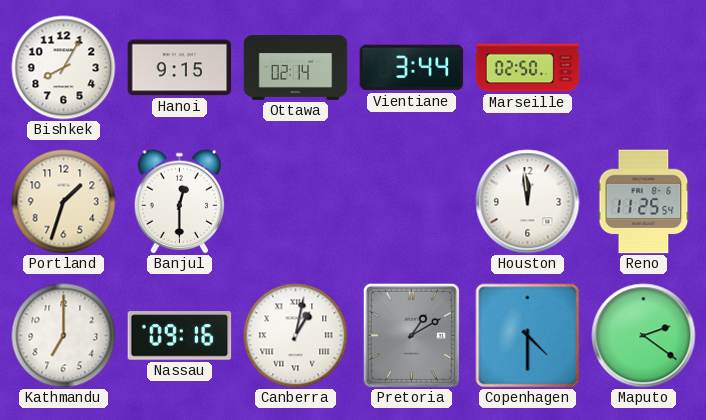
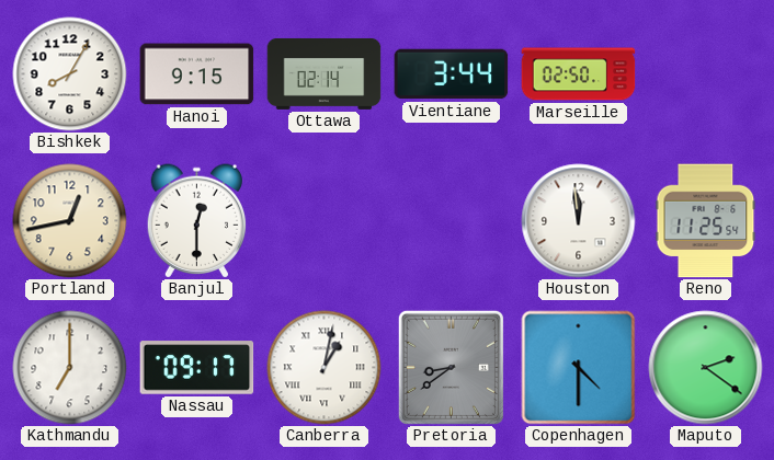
Portland: 1:33 -> 12:43
Nassau: 09:16 -> 09:17
Pretoria: 1:10 -> 8:39
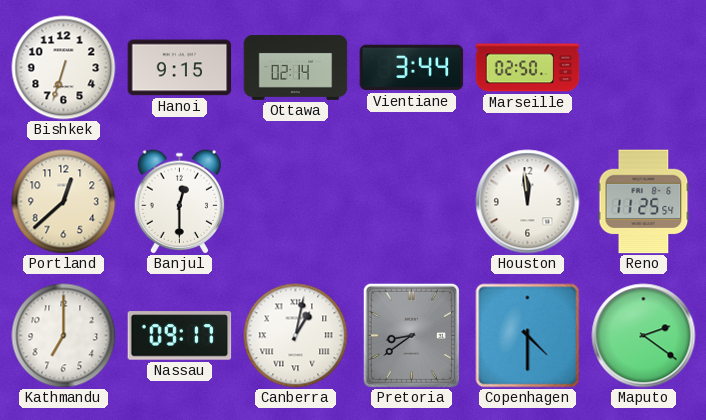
Bishkek: 8:05 -> 6:33
Portland: 12:43 -> 12:38
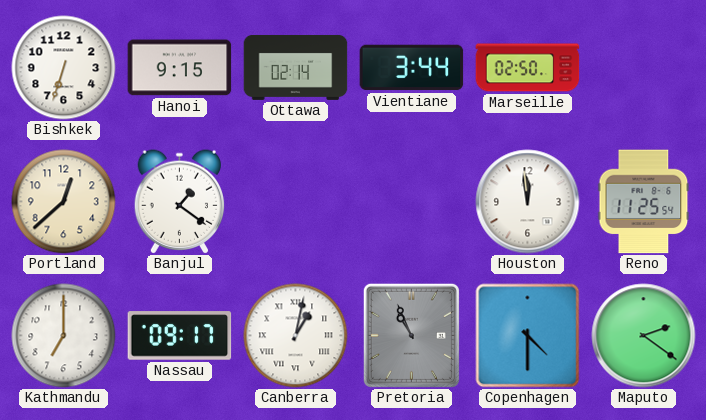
Banjul: 12:30 -> 1:21
Pretoria: 8:39 -> 10:56
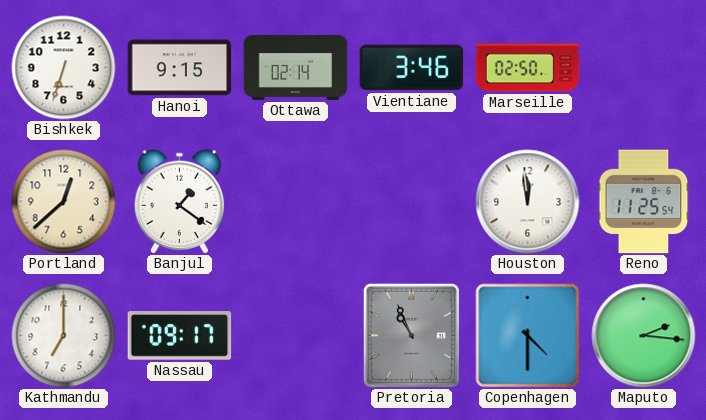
Vientiane: 3:44 -> 3:46
Canberra: 1:02 -> none
Maputo: 2:21 -> 2:16
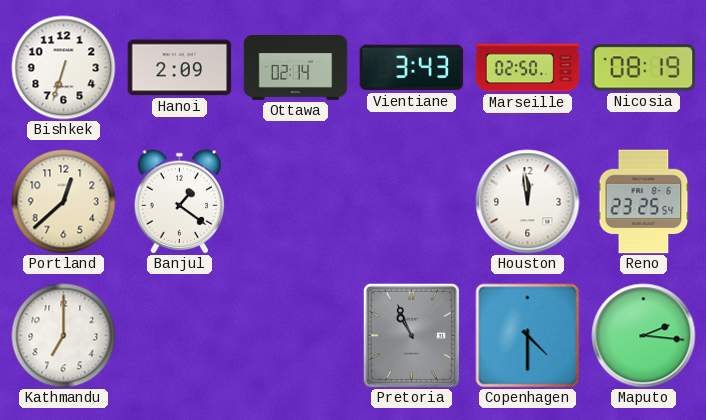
Hanoi: 9:15 -> 2:09
Vientiane: 3:46 -> 3:43
Nicosia: none -> 08:19
Reno: 11:25 -> 23:25
Nassau: 09:17 -> none
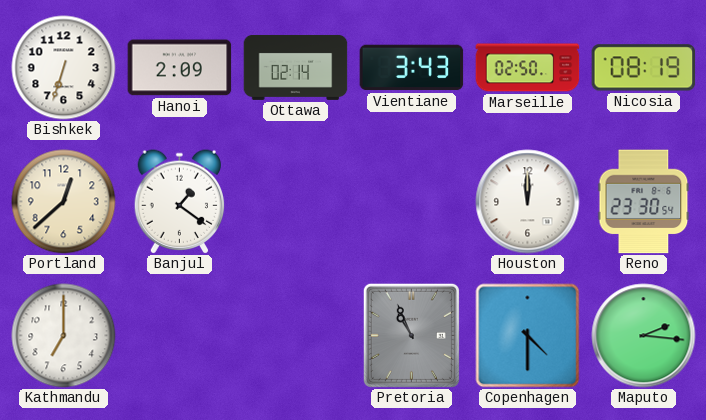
Houston: 11:59 -> 12:00
Reno: 23:25 -> 23:30
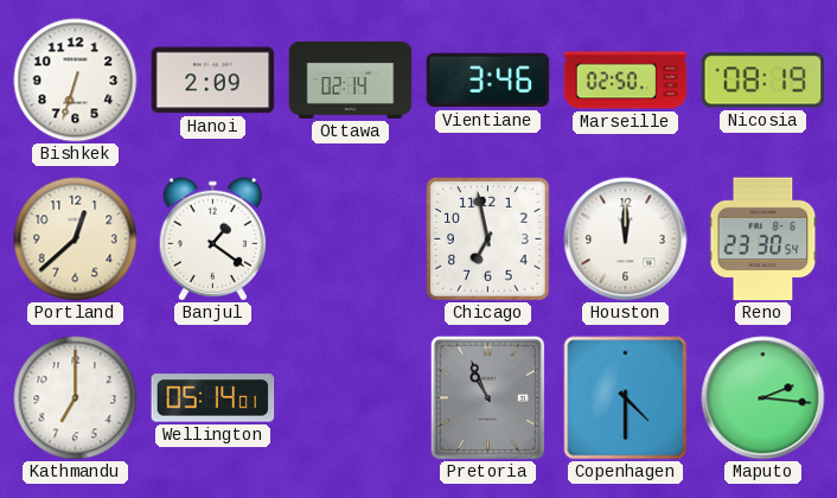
Vientiane: 3:43 -> 3:46
Chicago: none -> 6:58
Wellington: none -> 05:14
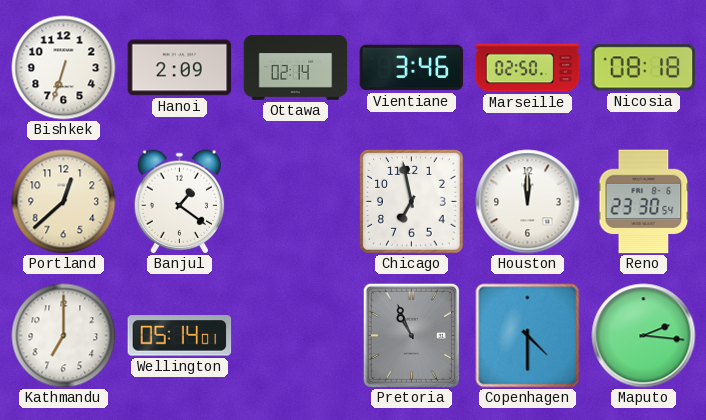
Nicosia: 08:19 -> 08:18
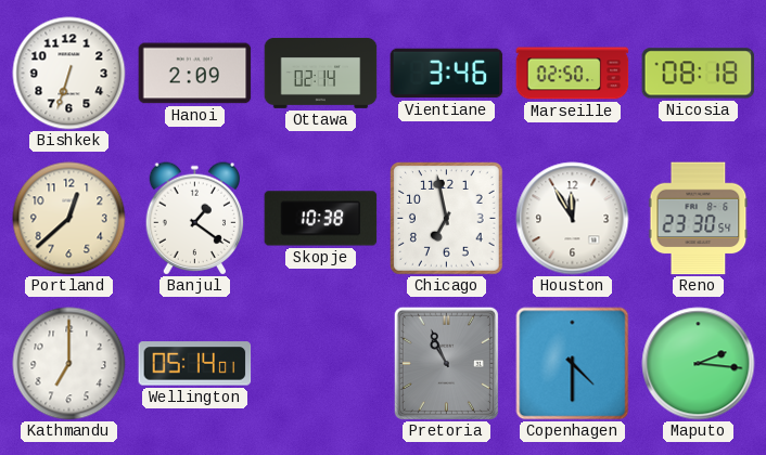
Skopje: none -> 10:38
Houston: 12:00 -> 11:55
